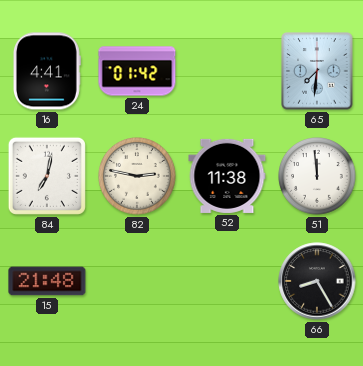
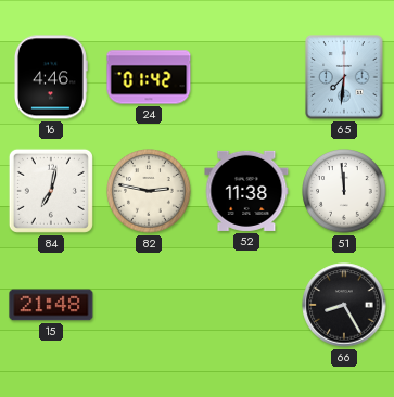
16: 4:41 -> 4:46
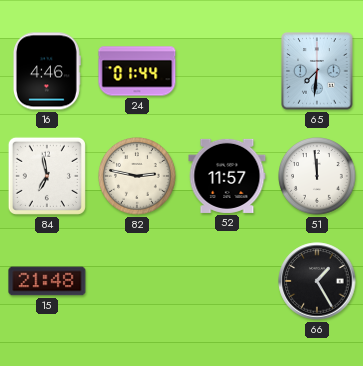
24: 01:42 -> 01:44
84: 7:02 -> 6:58
52: 11:38 -> 11:57
66: 8:25 -> 1:25
